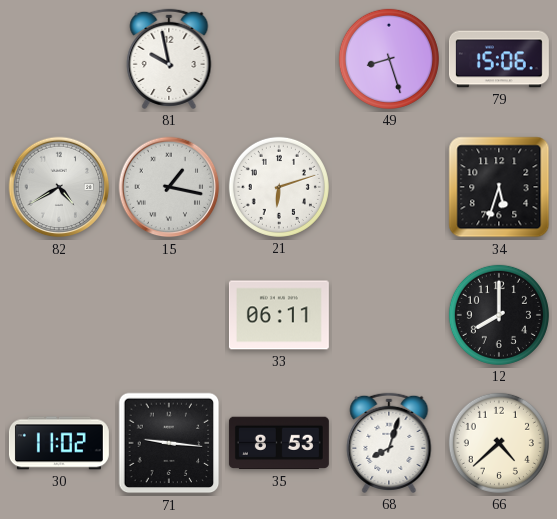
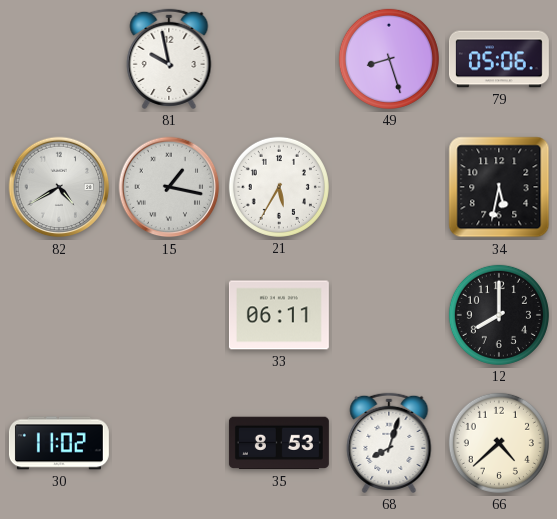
79: 15:06 -> 05:06
21: 6:12 -> 5:35
34: 5:33 -> 5:32
71: 9:16 -> none
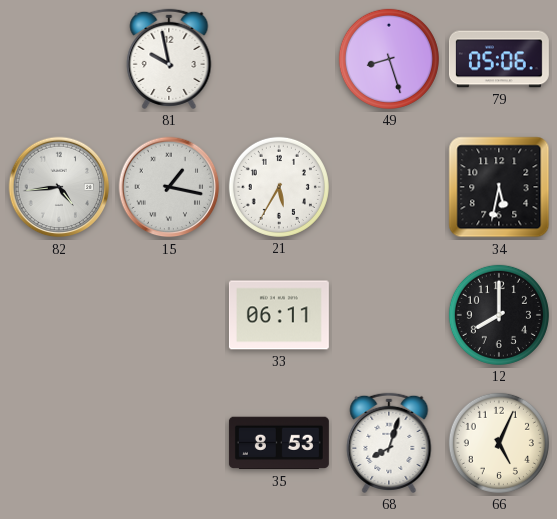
82: 4:40 -> 4:44
30: 11:02 -> none
66: 4:38 -> 5:04
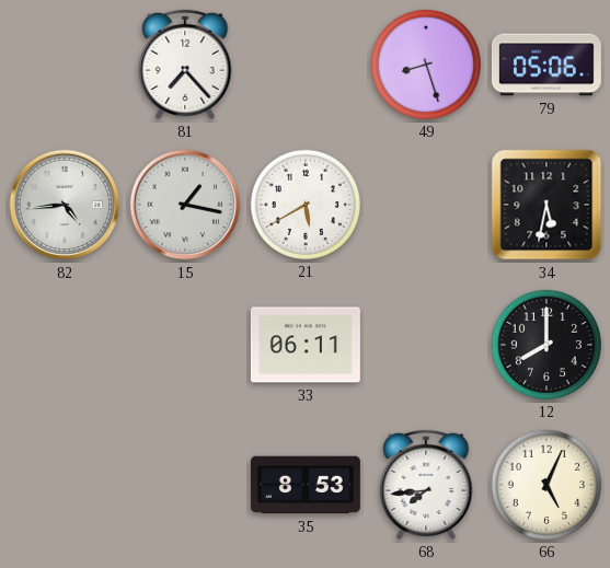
81: 9:58 -> 7:23
21: 5:35 -> 5:40
68: 8:03 -> 7:44
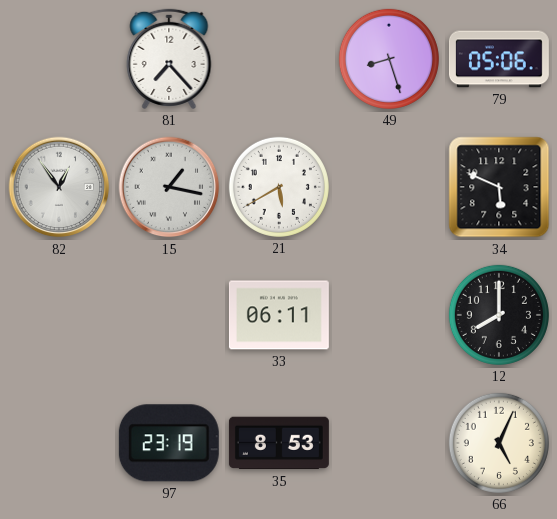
82: 4:44 -> 12:54
34: 5:32 -> 5:49
97: none -> 23:19
68: 7:44 -> none
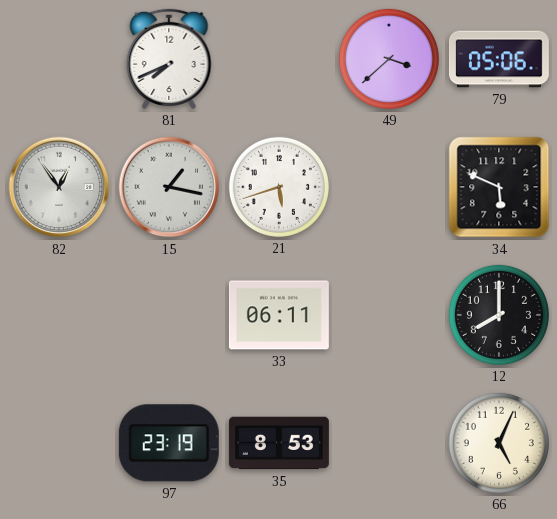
81: 7:23 -> 7:41
49: 8:27 -> 3:38
21: 5:40 -> 5:42
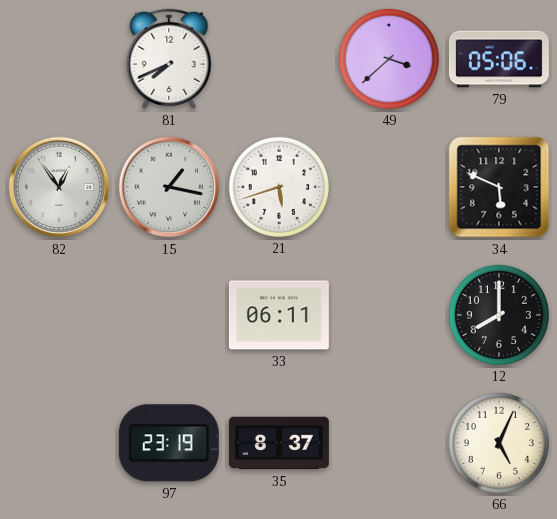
35: 8:53 -> 8:37
